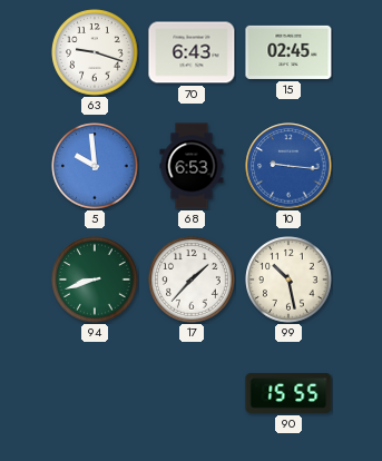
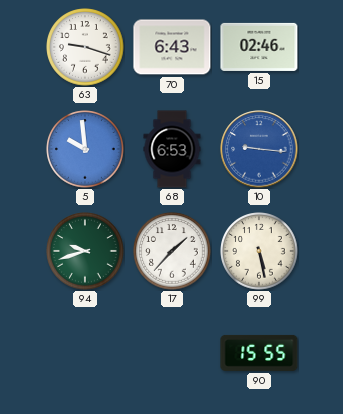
15: 02:45 -> 02:46
94: 8:42 -> 9:42
99: 10:28 -> 5:28
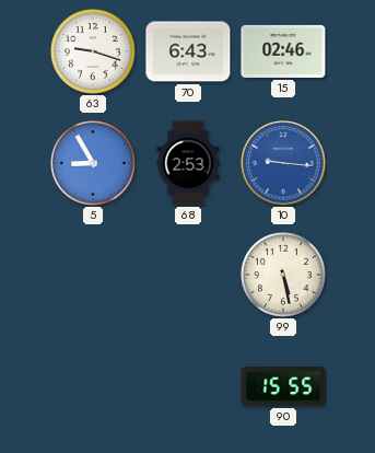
5: 9:59 -> 8:55
68: 6:53 -> 2:53
94: 9:42 -> none
17: 1:37 -> none
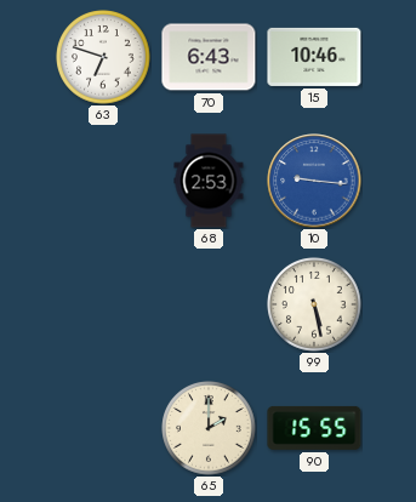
63: 9:18 -> 6:48
15: 02:46 -> 10:46
5: 8:55 -> none
65: none -> 2:00
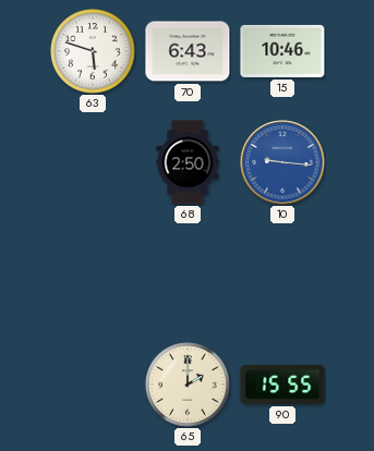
63: 6:48 -> 5:48
68: 2:53 -> 2:50
99: 5:28 -> none
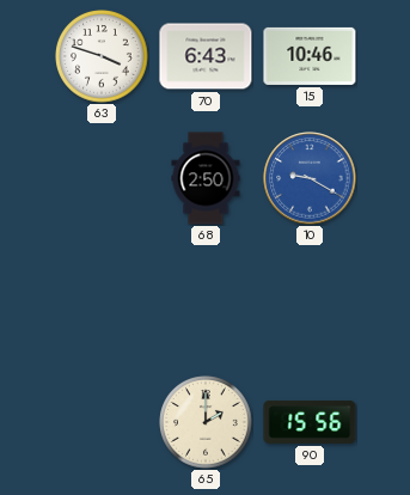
63: 5:48 -> 3:48
10: 9:16 -> 9:20
90: 15:55 -> 15:56
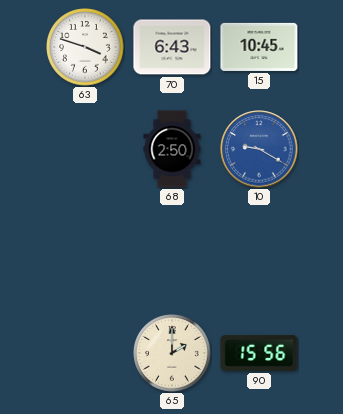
15: 10:46 -> 10:45
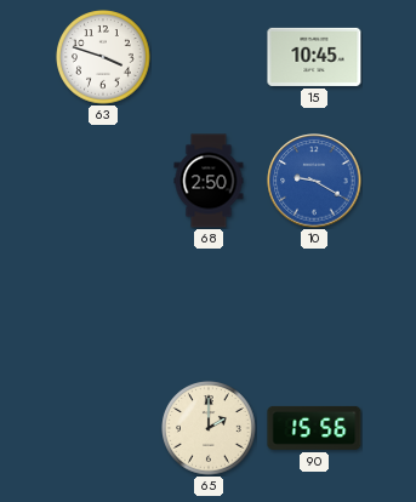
70: 6:43 -> none
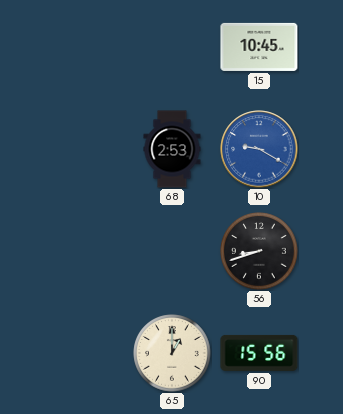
63: 3:48 -> none
68: 2:50 -> 2:53
56: none -> 8:42
65: 2:00 -> 1:00
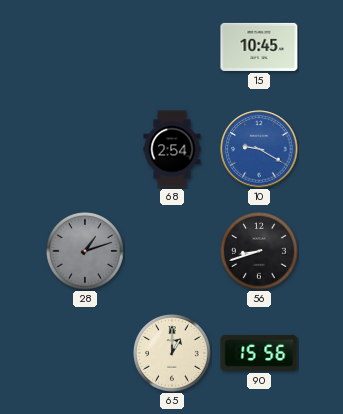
68: 2:53 -> 2:54
28: none -> 1:12
